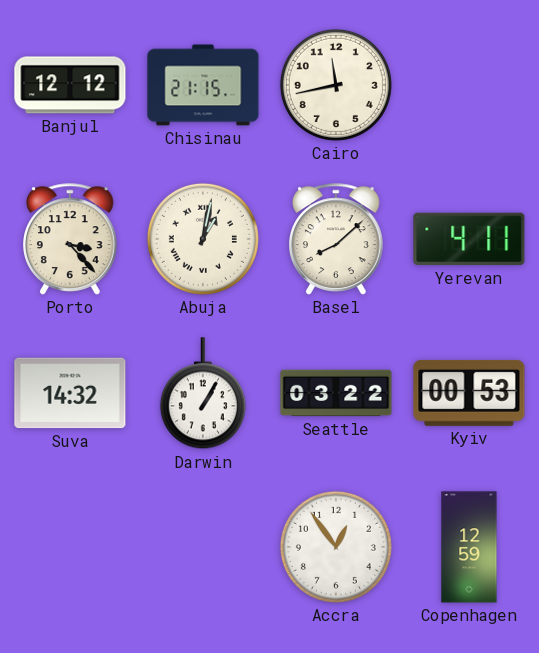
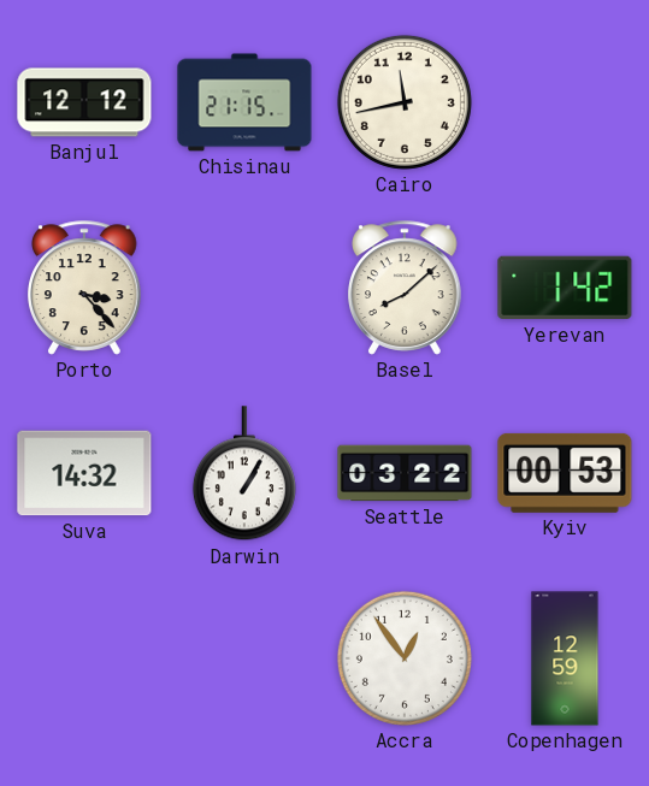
Abuja: 1:02 -> none
Yerevan: 4:11 -> 1:42
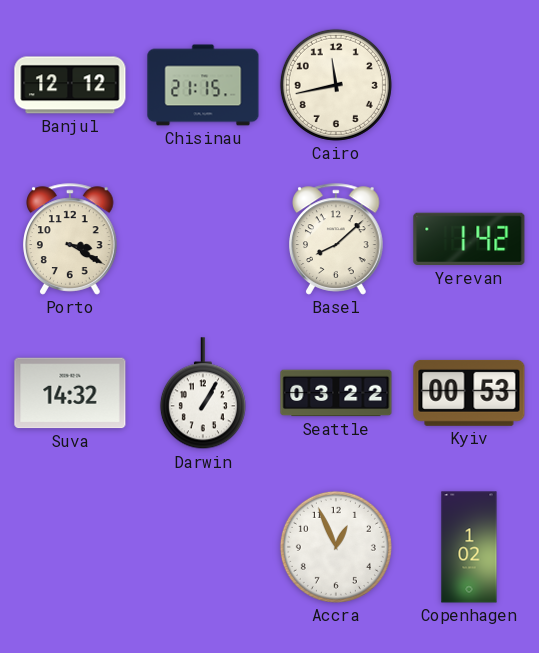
Porto: 3:23 -> 3:20
Accra: 12:54 -> 12:56
Copenhagen: 12:59 -> 1:02
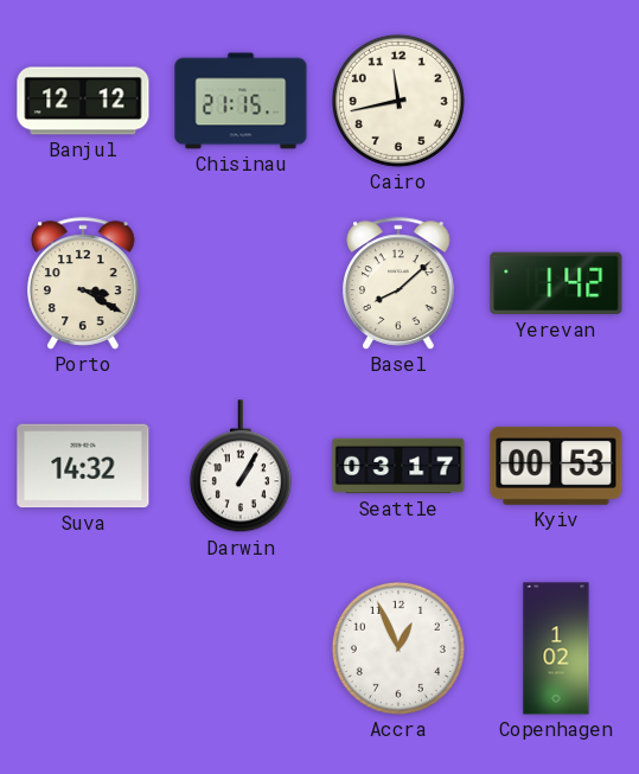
Seattle: 03:22 -> 03:17
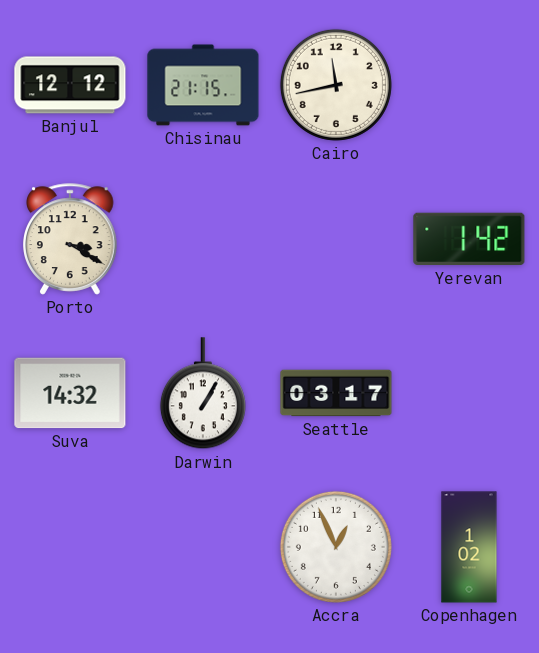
Basel: 8:08 -> none
Kyiv: 00:53 -> none
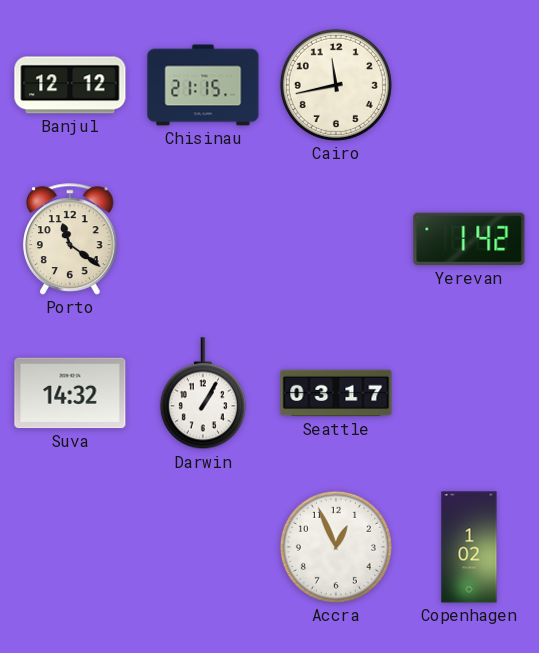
Porto: 3:20 -> 11:21
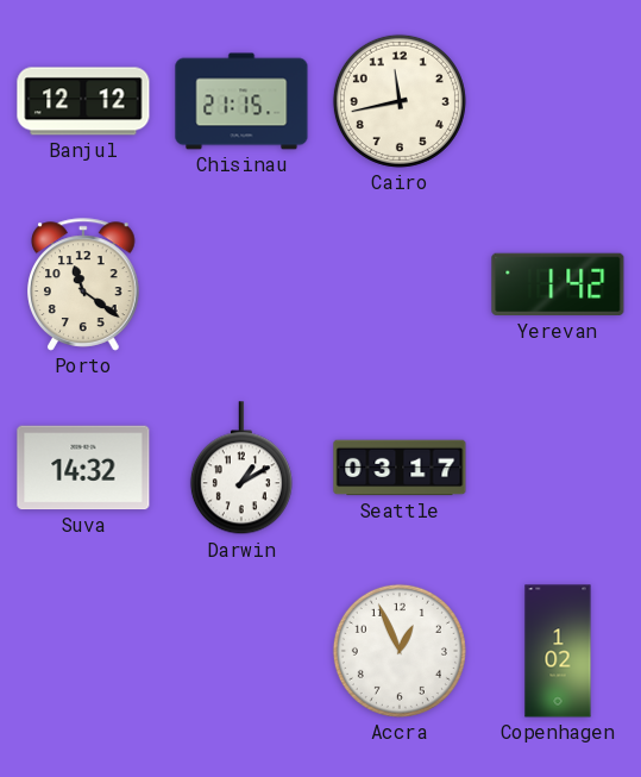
Darwin: 1:05 -> 1:10
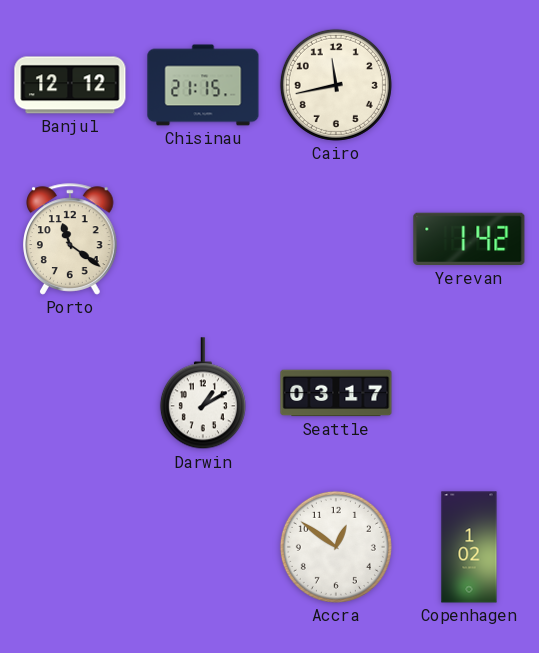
Suva: 14:32 -> none
Accra: 12:56 -> 12:51
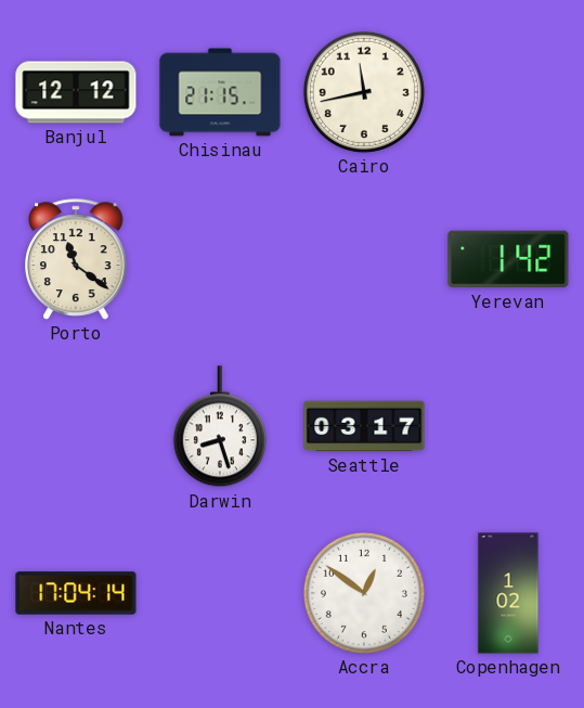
Darwin: 1:10 -> 8:27
Nantes: none -> 17:04
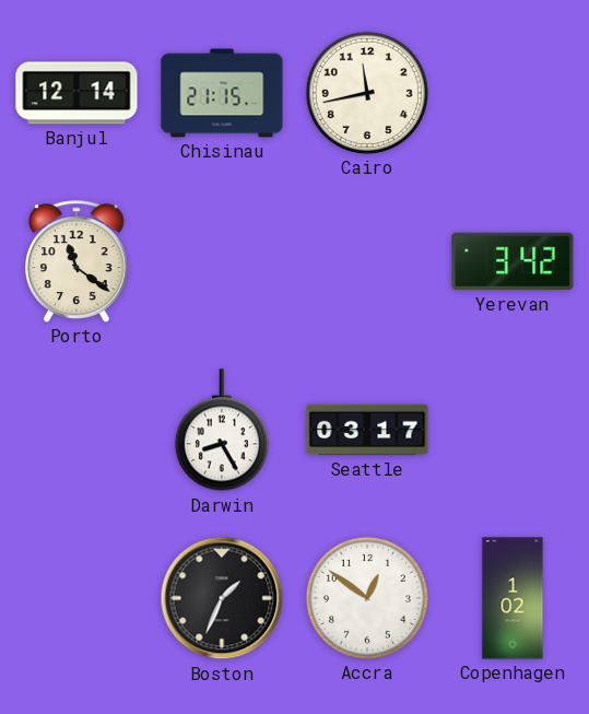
Banjul: 12:12 -> 12:14
Yerevan: 1:42 -> 3:42
Darwin: 8:27 -> 8:25
Nantes: 17:04 -> none
Boston: none -> 1:34
